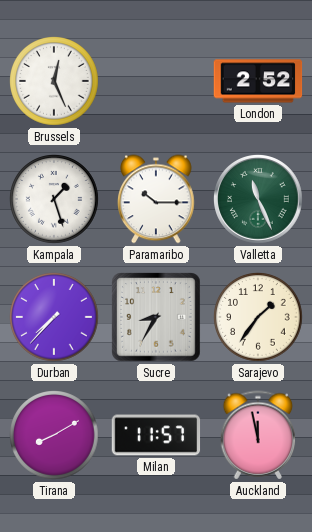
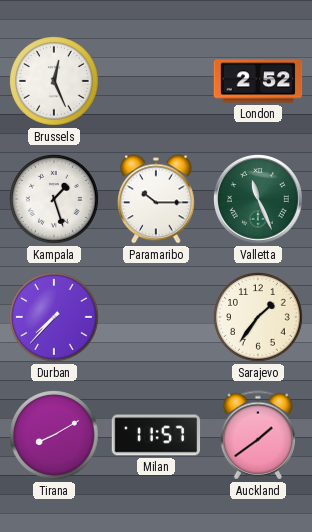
Sucre: 8:35 -> none
Auckland: 11:58 -> 1:39
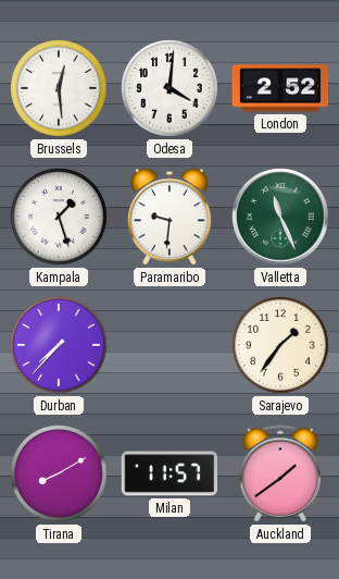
Brussels: 12:26 -> 12:29
Odesa: none -> 4:01
Paramaribo: 10:15 -> 9:31
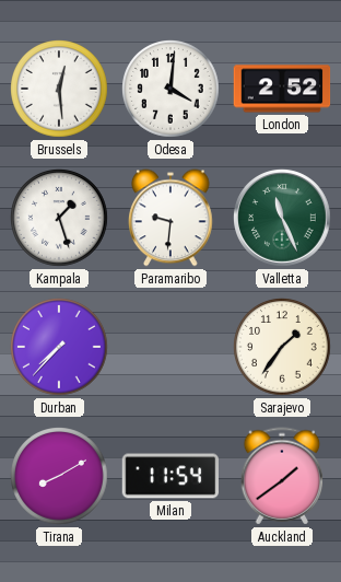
Milan: 11:57 -> 11:54
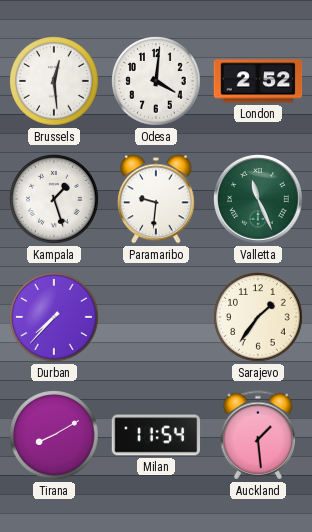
Auckland: 1:39 -> 1:29
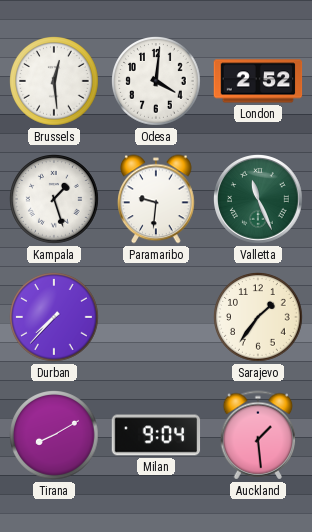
Milan: 11:54 -> 9:04
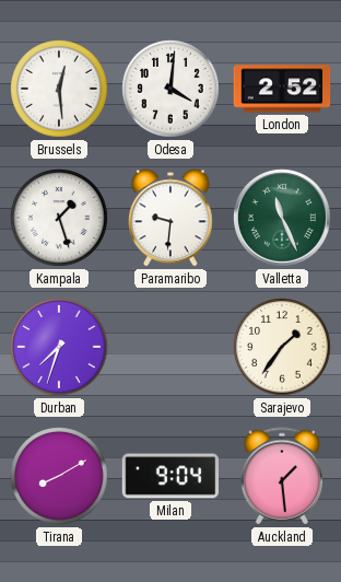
Durban: 7:37 -> 7:33
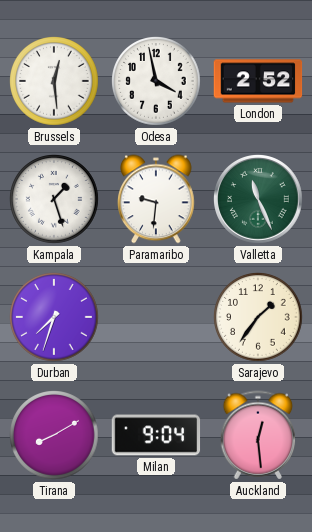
Odesa: 4:01 -> 3:58
Auckland: 1:29 -> 12:29
